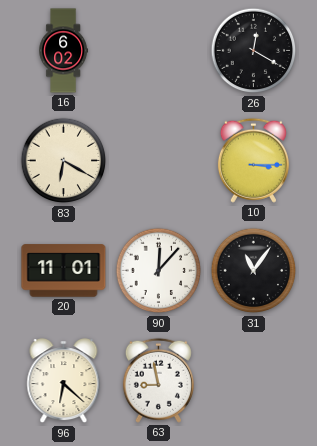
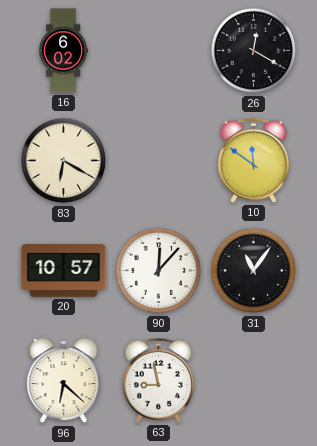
10: 3:15 -> 11:51
20: 11:01 -> 10:57
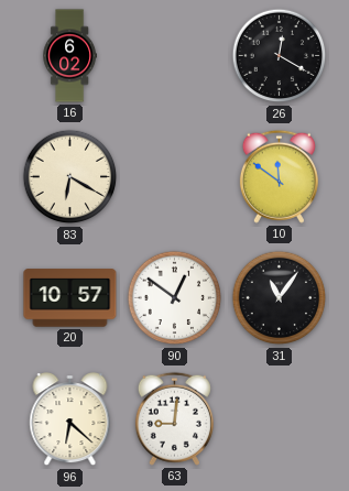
90: 12:07 -> 12:51
63: 8:58 -> 9:01
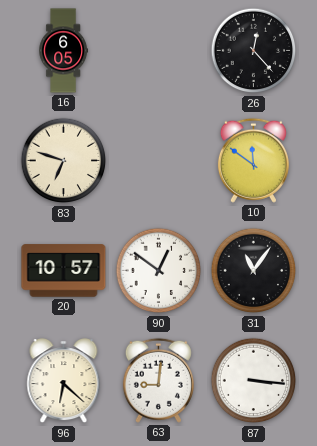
16: 6:02 -> 6:05
26: 12:20 -> 12:23
83: 6:20 -> 6:48
87: none -> 3:16
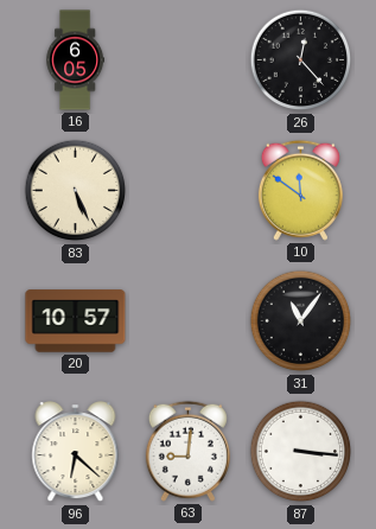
83: 6:48 -> 5:26
90: 12:51 -> none
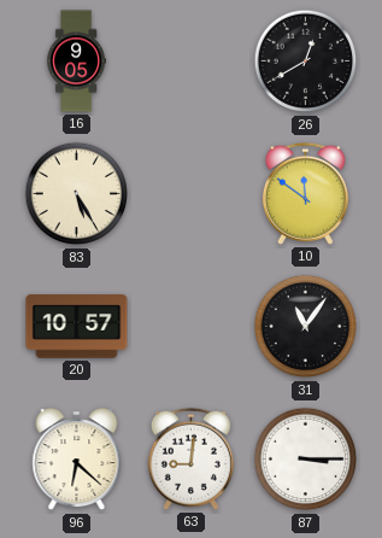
16: 6:05 -> 9:05
26: 12:23 -> 12:40
83: 5:26 -> 5:25
87: 3:16 -> 3:15
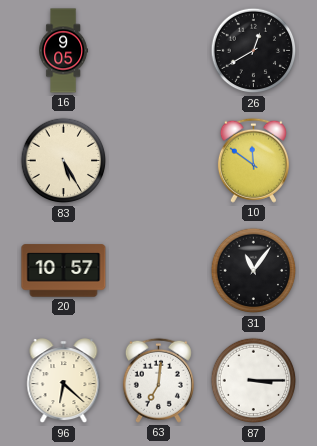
63: 9:01 -> 7:01
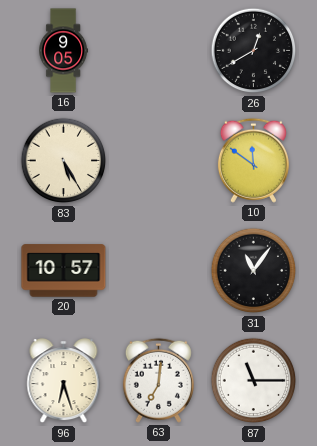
96: 6:22 -> 6:27
87: 3:15 -> 11:15
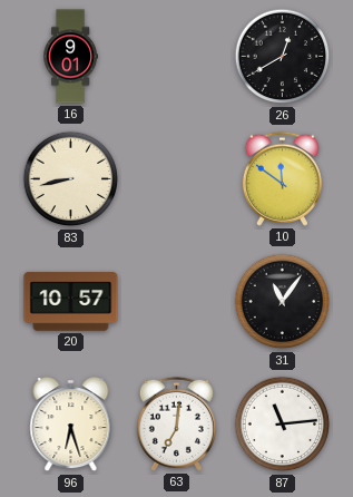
16: 9:05 -> 9:01
83: 5:25 -> 8:43
87: 11:15 -> 11:14
